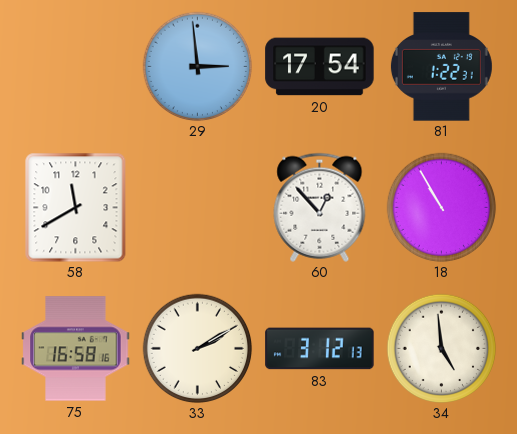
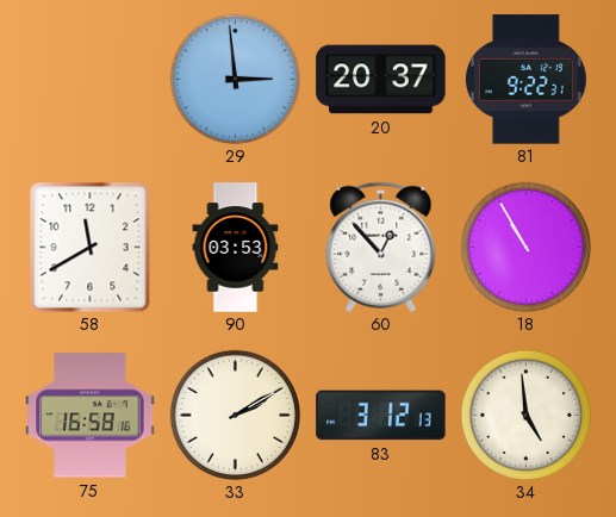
20: 17:54 -> 20:37
81: 1:22 -> 9:22
90: none -> 03:53
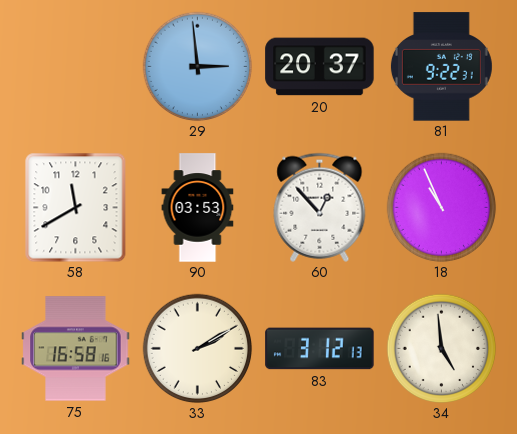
18: 10:55 -> 10:56
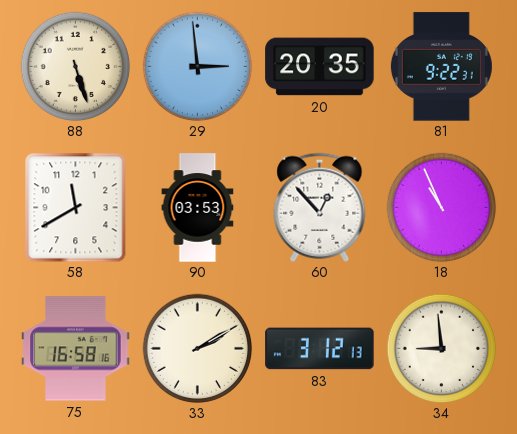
88: none -> 5:27
20: 20:37 -> 20:35
34: 4:59 -> 8:59
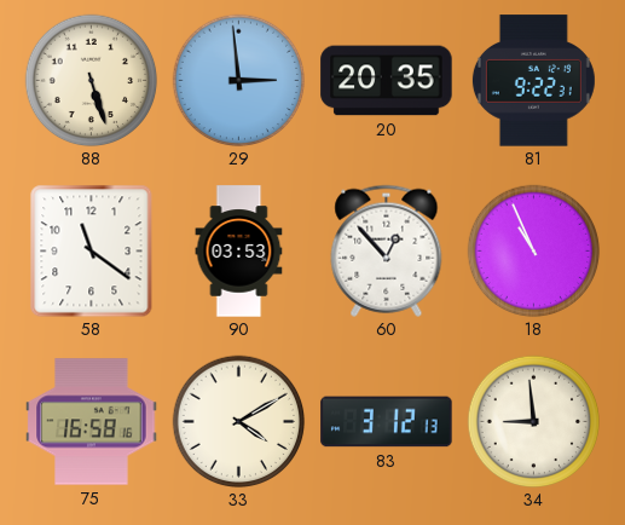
58: 11:40 -> 11:21
33: 2:10 -> 4:10
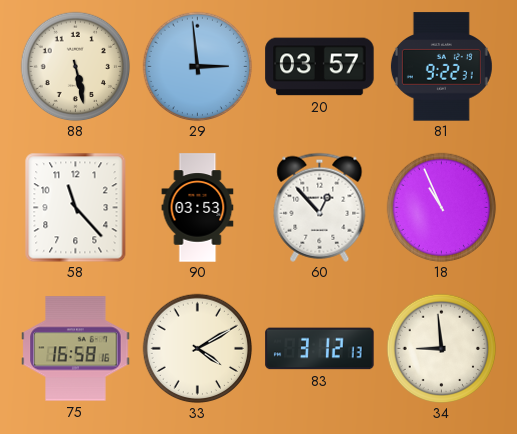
88: 5:27 -> 5:28
20: 20:35 -> 03:57
58: 11:21 -> 11:23
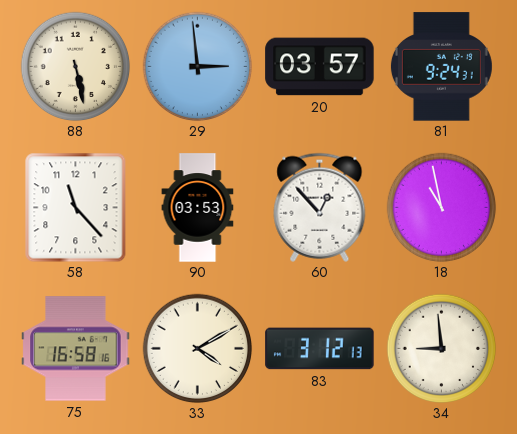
81: 9:22 -> 9:24
18: 10:56 -> 10:58
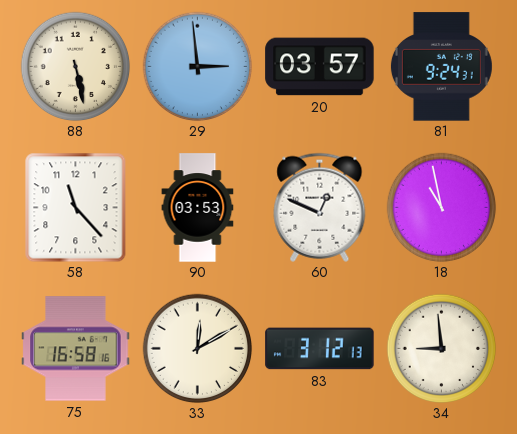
60: 12:53 -> 12:49
33: 4:10 -> 12:10
